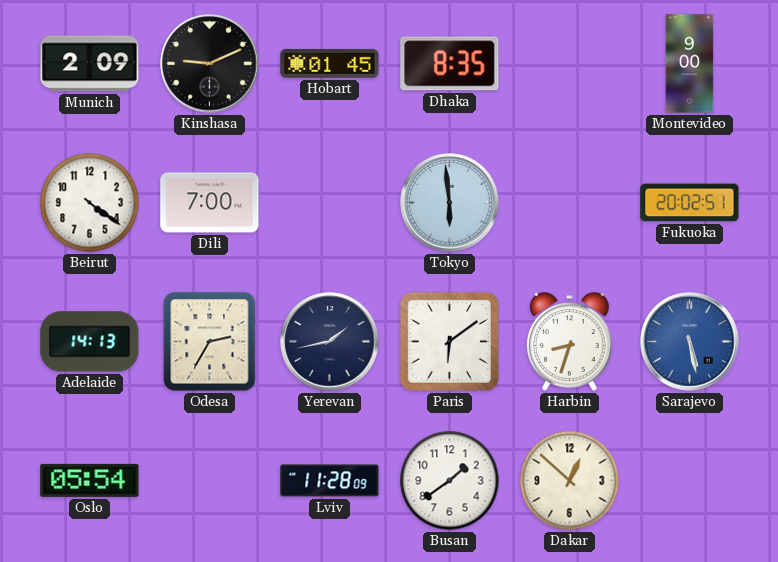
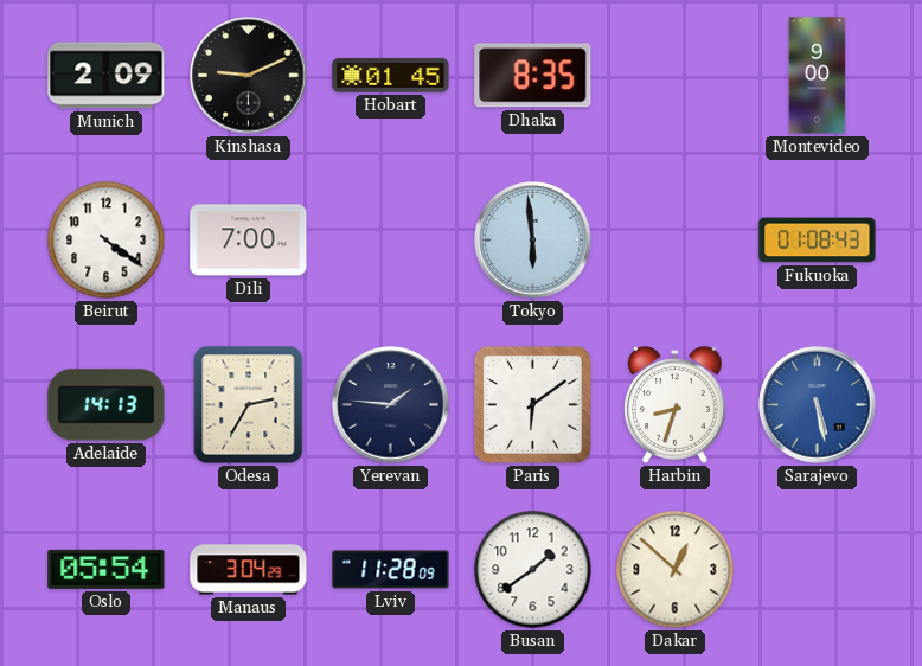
Fukuoka: 20:02 -> 01:08
Yerevan: 1:43 -> 1:46
Manaus: none -> 3:04
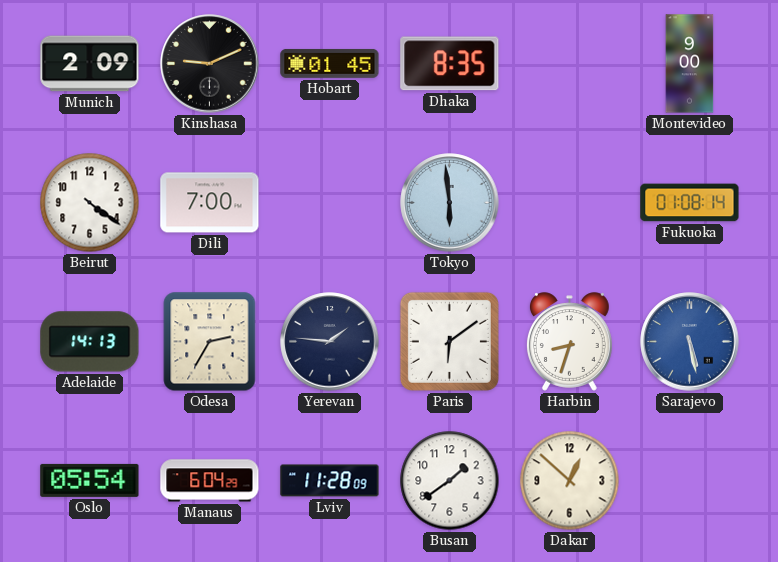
Fukuoka: 01:08:43 -> 01:08:14
Manaus: 3:04 -> 6:04
